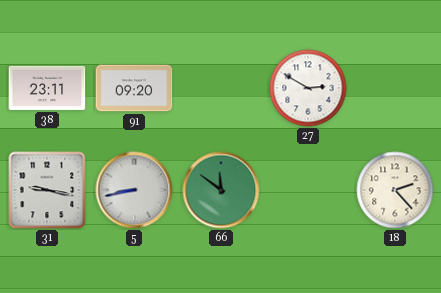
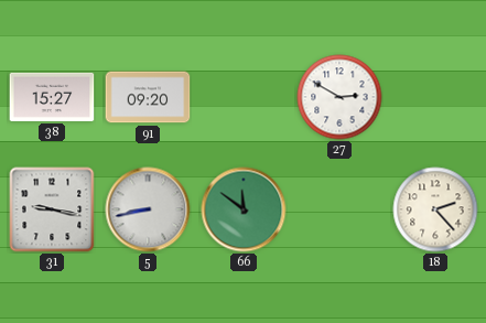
38: 23:11 -> 15:27
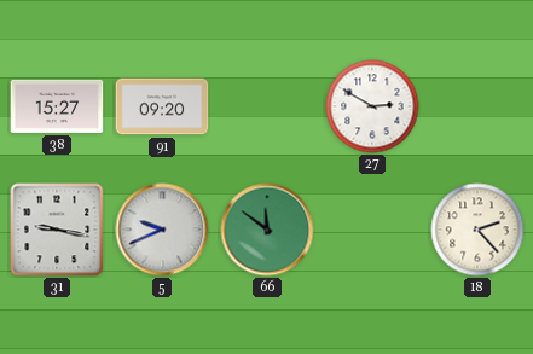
5: 8:43 -> 9:41
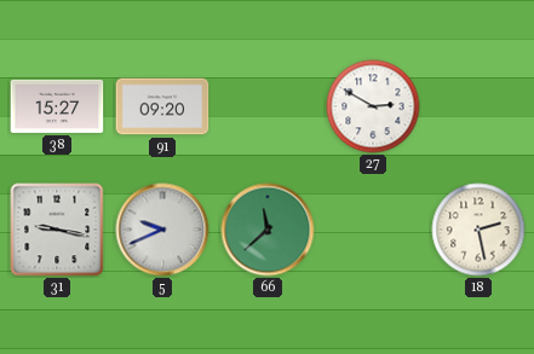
66: 11:51 -> 11:38
18: 2:23 -> 2:28
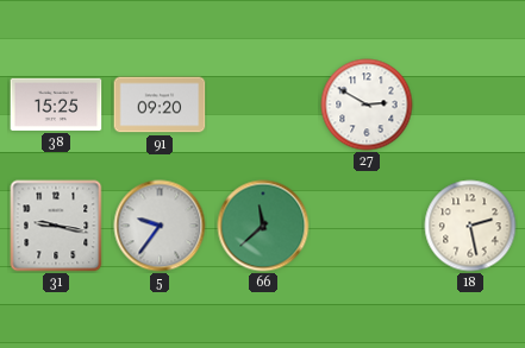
38: 15:27 -> 15:25
5: 9:41 -> 9:36
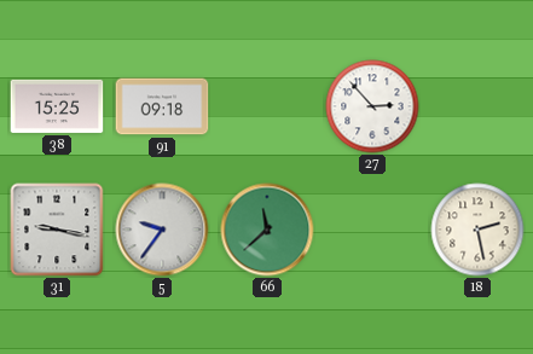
91: 09:20 -> 09:18
27: 2:50 -> 2:53
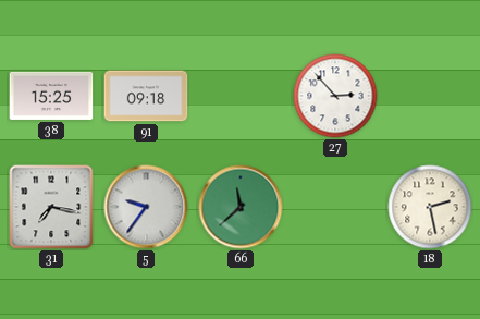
31: 9:17 -> 7:17
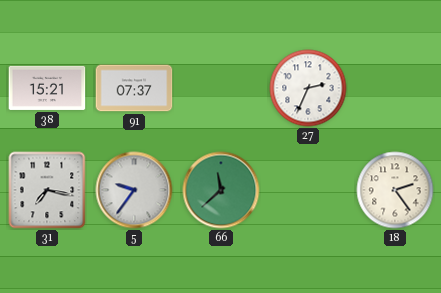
38: 15:25 -> 15:21
91: 09:18 -> 07:37
27: 2:53 -> 2:34
18: 2:28 -> 2:24
